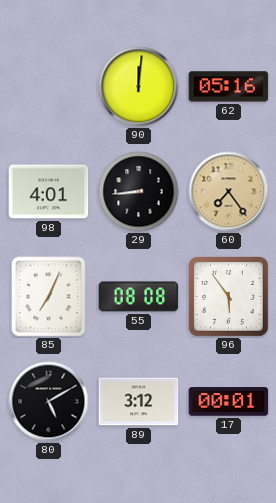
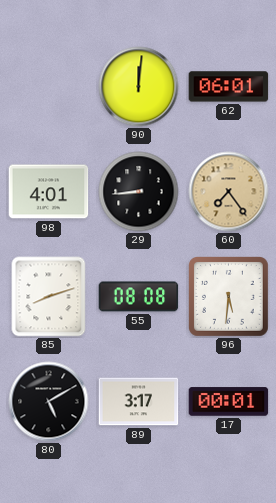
62: 05:16 -> 06:01
85: 7:04 -> 8:12
96: 5:54 -> 5:31
89: 3:12 -> 3:17
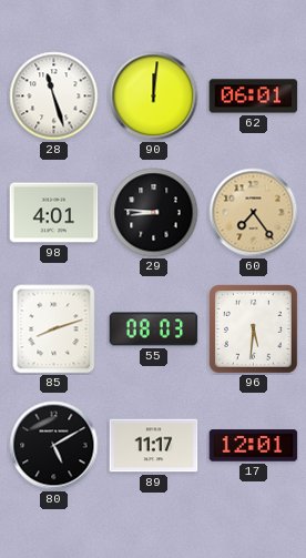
28: none -> 11:27
29: 8:44 -> 8:46
55: 08:08 -> 08:03
89: 3:17 -> 11:17
17: 00:01 -> 12:01
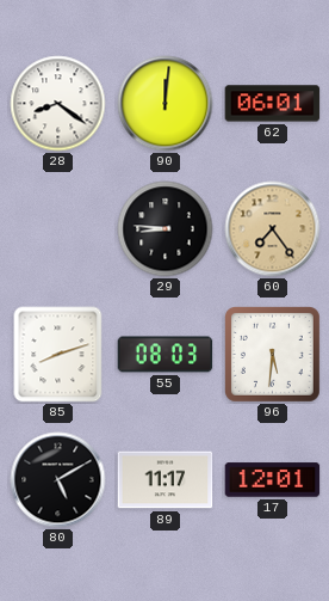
28: 11:27 -> 8:21
98: 4:01 -> none
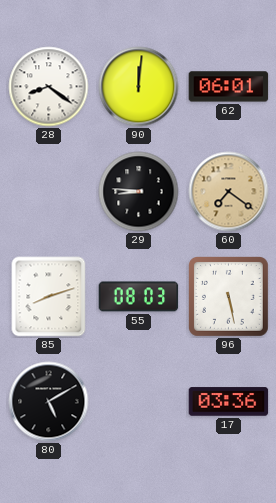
60: 7:24 -> 7:21
96: 5:31 -> 5:28
89: 11:17 -> none
17: 12:01 -> 03:36
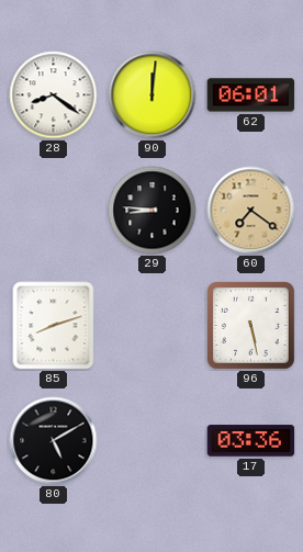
55: 08:03 -> none
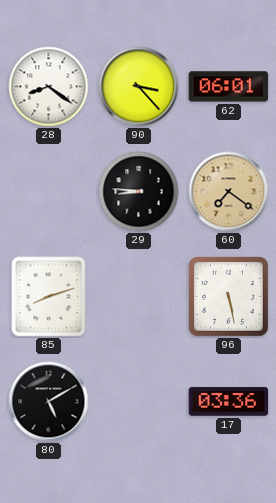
90: 12:01 -> 3:23
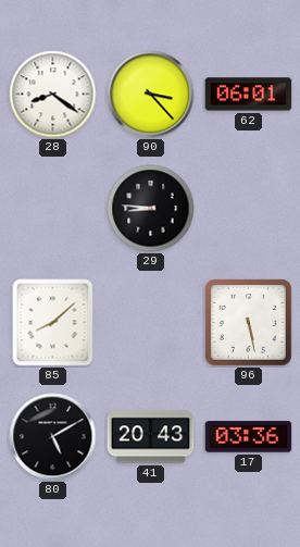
60: 7:21 -> none
85: 8:12 -> 8:08
41: none -> 20:43
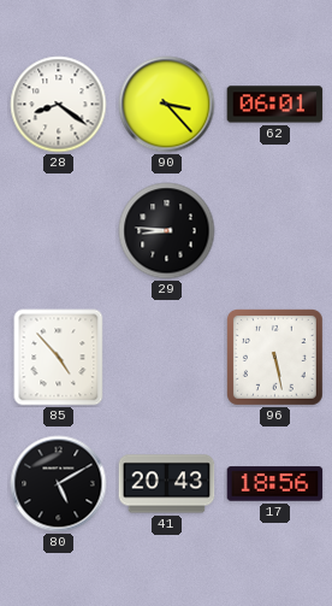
85: 8:08 -> 4:53
17: 03:36 -> 18:56
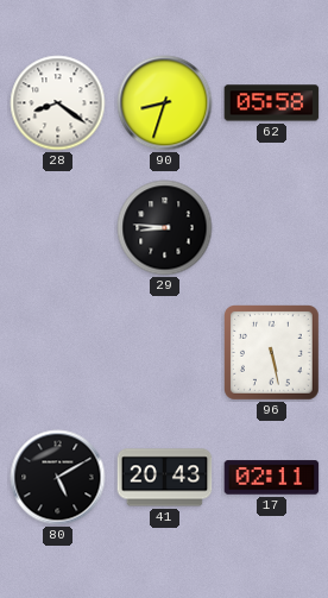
90: 3:23 -> 8:33
62: 06:01 -> 05:58
85: 4:53 -> none
17: 18:56 -> 02:11
